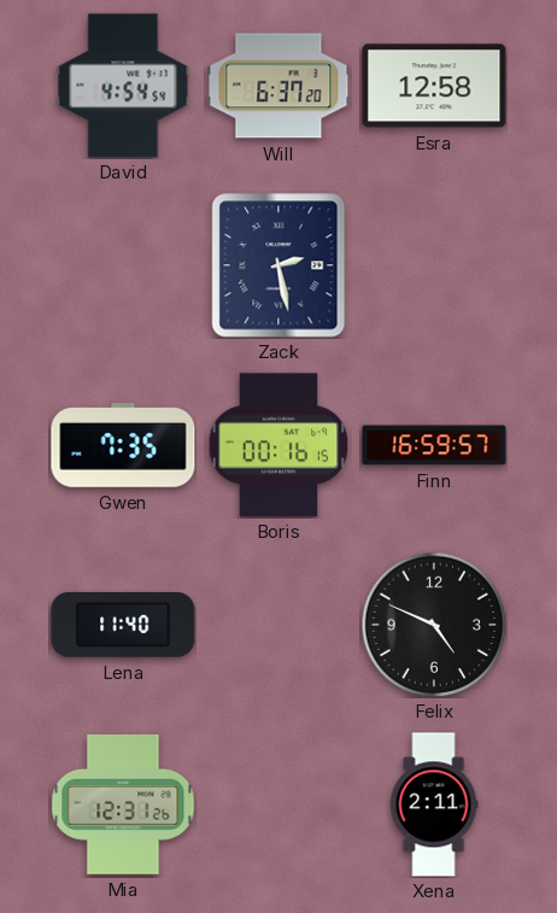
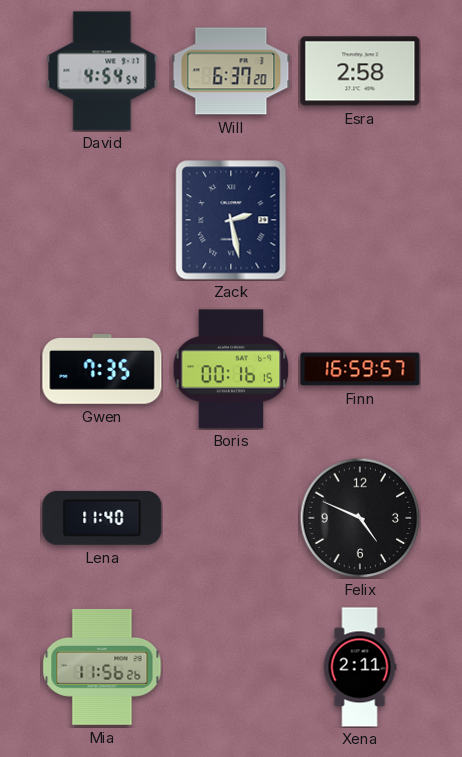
Esra: 12:58 -> 2:58
Mia: 12:31 -> 11:56
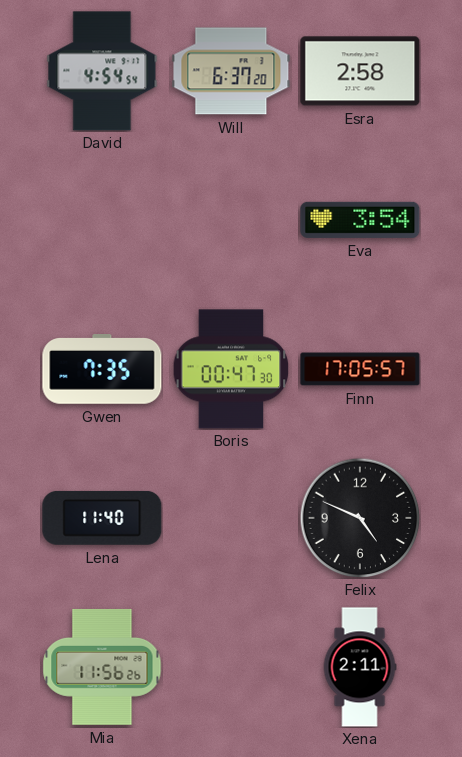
Zack: 2:28 -> none
Eva: none -> 3:54
Boris: 00:16 -> 00:47
Finn: 16:59 -> 17:05
